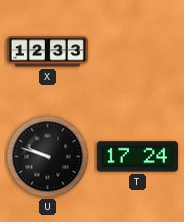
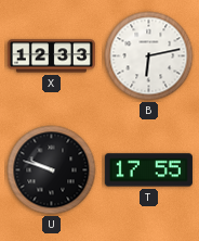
B: none -> 6:13
T: 17:24 -> 17:55
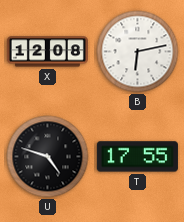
X: 12:33 -> 12:08
U: 9:48 -> 4:48
